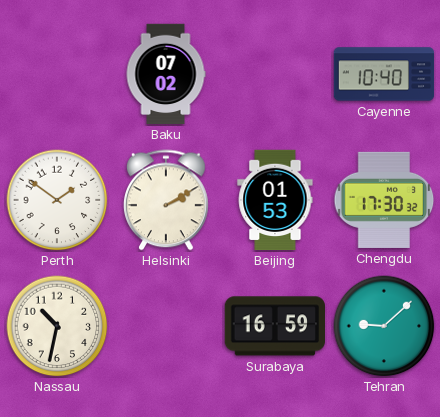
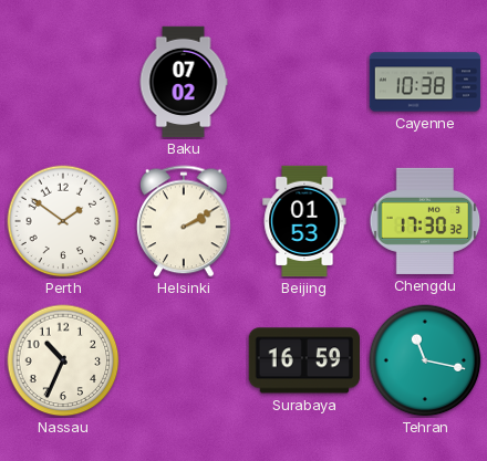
Cayenne: 10:40 -> 10:38
Nassau: 10:32 -> 10:34
Tehran: 9:08 -> 11:17
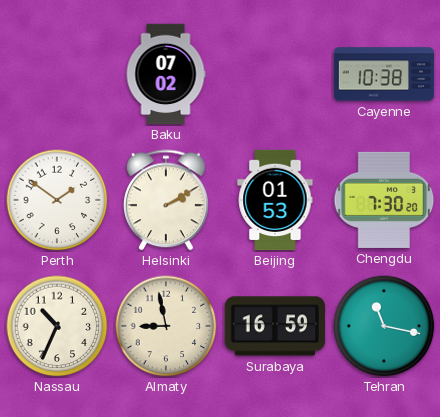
Chengdu: 17:30 -> 7:30
Almaty: none -> 8:58
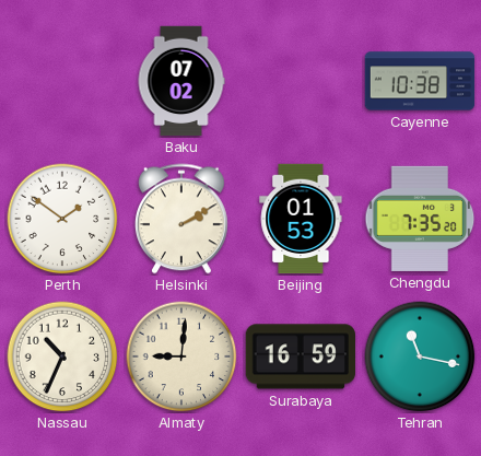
Chengdu: 7:30 -> 7:35
Almaty: 8:58 -> 9:01
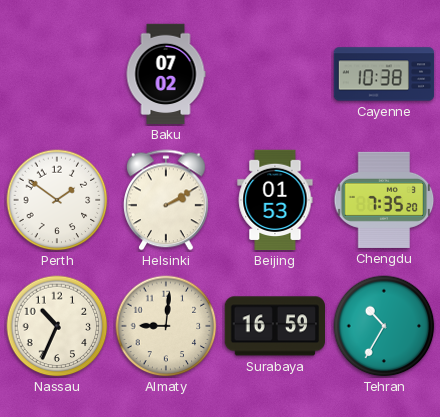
Tehran: 11:17 -> 10:35
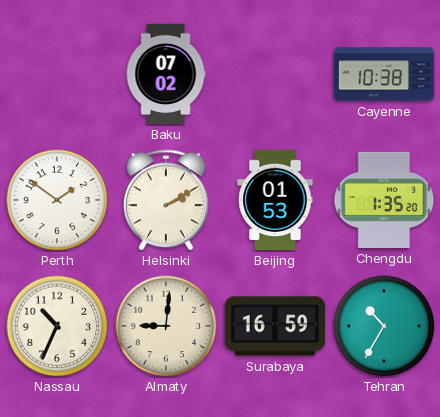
Chengdu: 7:35 -> 1:35
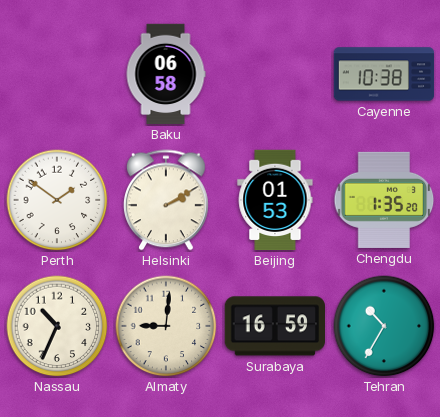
Baku: 07:02 -> 06:58
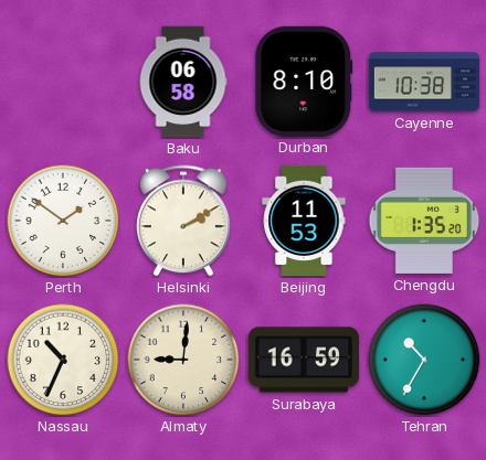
Durban: none -> 8:10
Beijing: 01:53 -> 11:53
